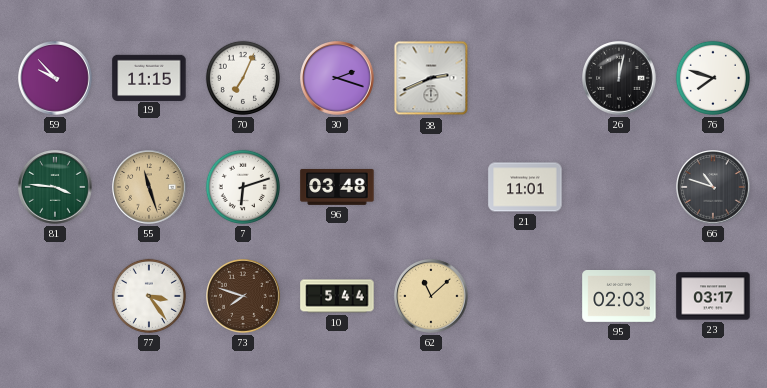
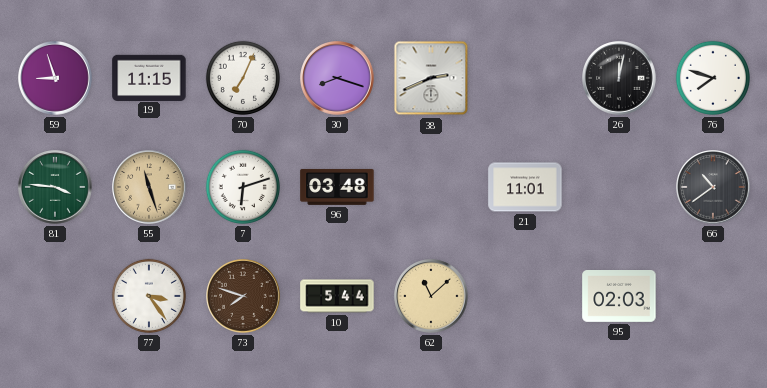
59: 9:53 -> 8:57
30: 2:18 -> 8:18
66: 10:48 -> 10:39
23: 03:17 -> none
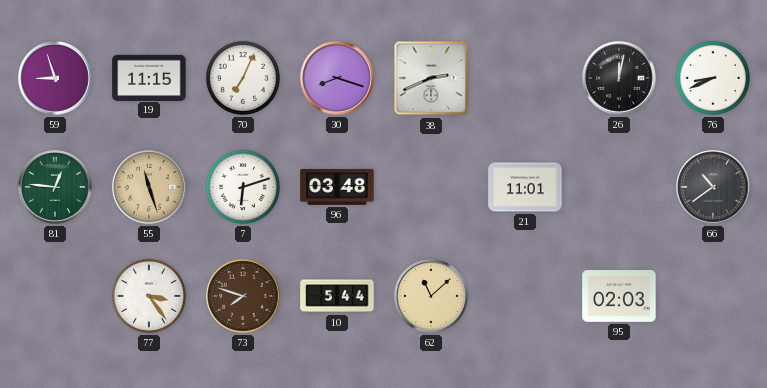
76: 7:48 -> 8:41
81: 3:46 -> 12:46
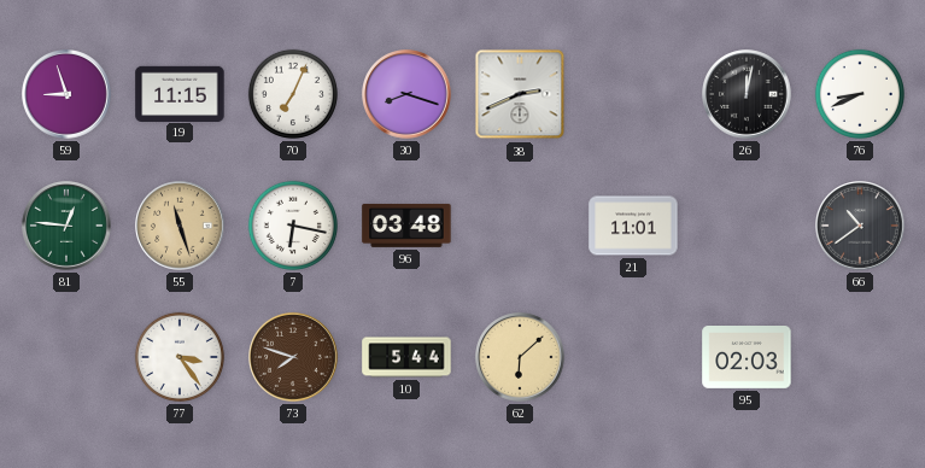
7: 6:12 -> 6:17
62: 11:08 -> 6:08
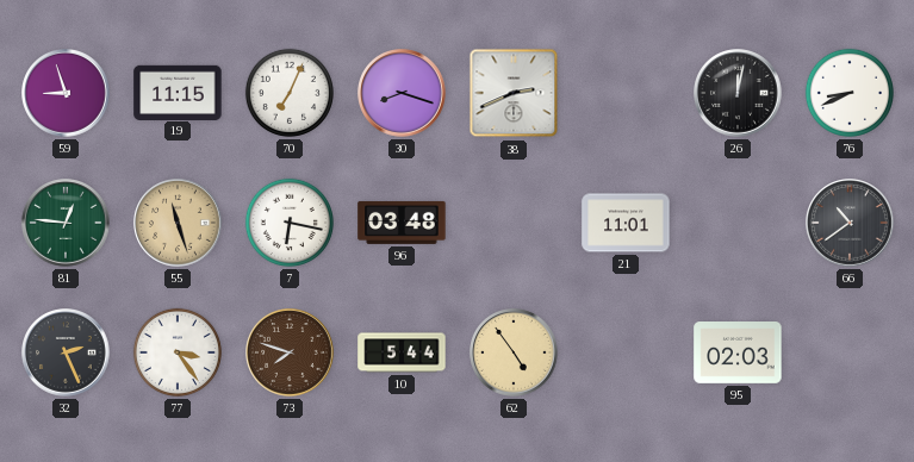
32: none -> 2:26
62: 6:08 -> 4:54
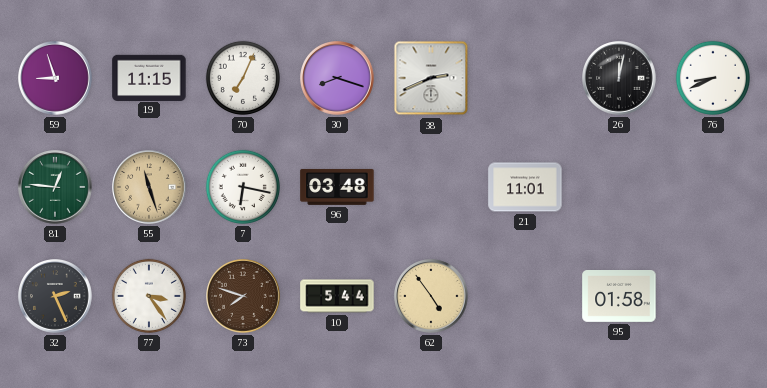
66: 10:39 -> none
95: 02:03 -> 01:58
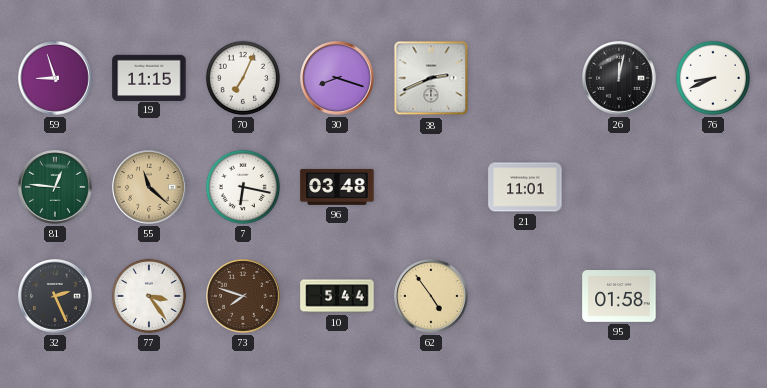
55: 11:27 -> 11:22
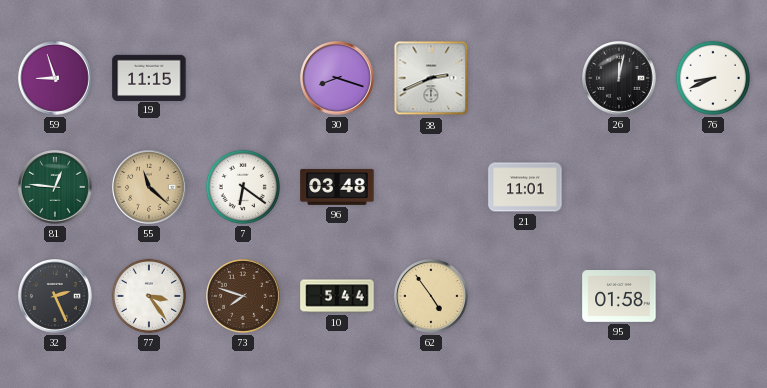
70: 7:04 -> none
7: 6:17 -> 6:21
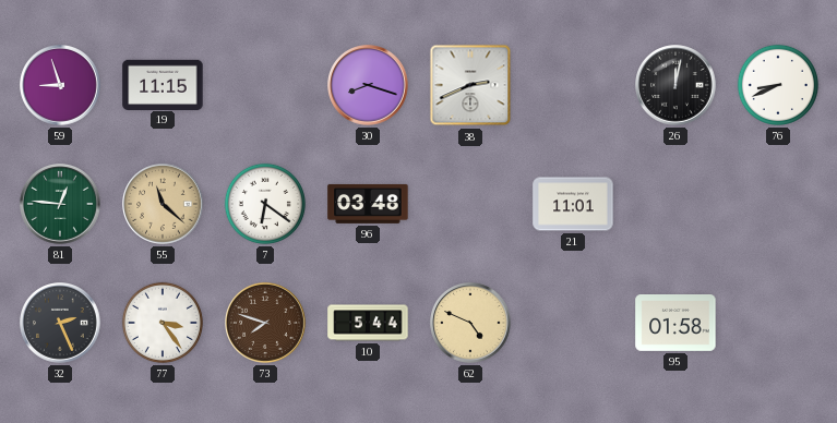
62: 4:54 -> 4:49
